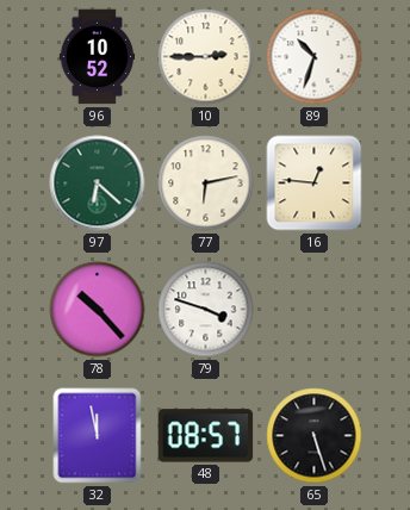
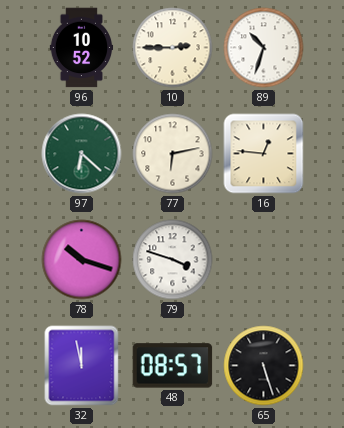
78: 10:23 -> 10:18
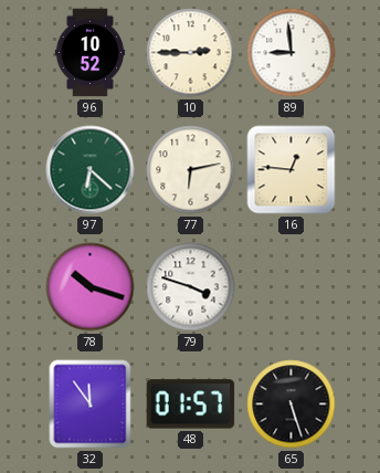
89: 10:33 -> 8:59
32: 11:58 -> 11:54
48: 08:57 -> 01:57
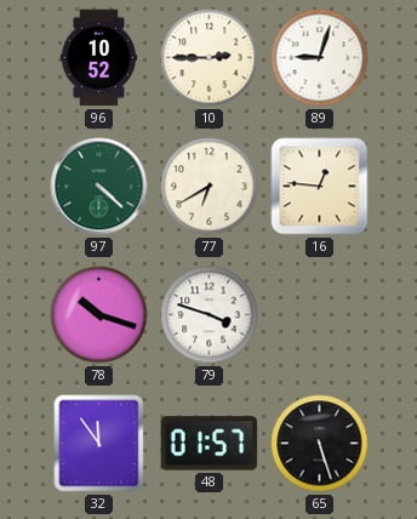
89: 8:59 -> 9:03
97: 6:22 -> 4:22
77: 6:13 -> 6:40
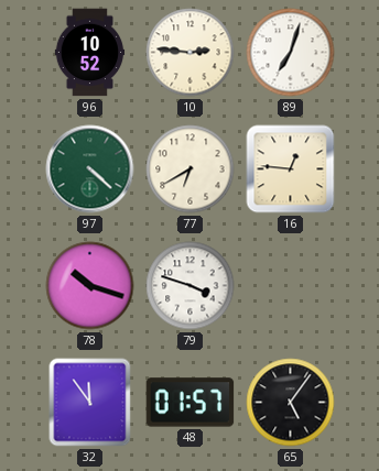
10: 2:45 -> 2:46
89: 9:03 -> 7:03
65: 5:27 -> 5:06
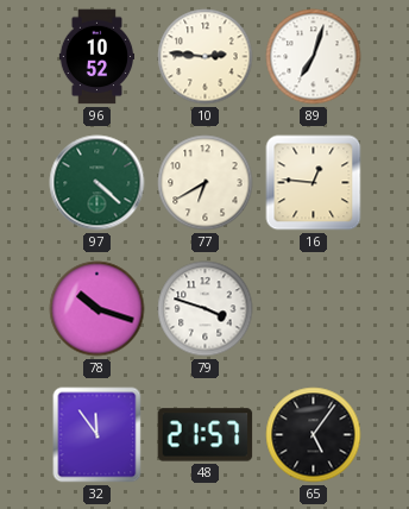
48: 01:57 -> 21:57
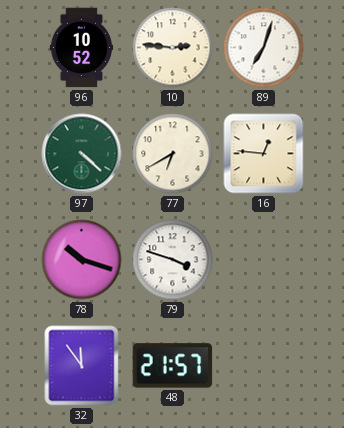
65: 5:06 -> none
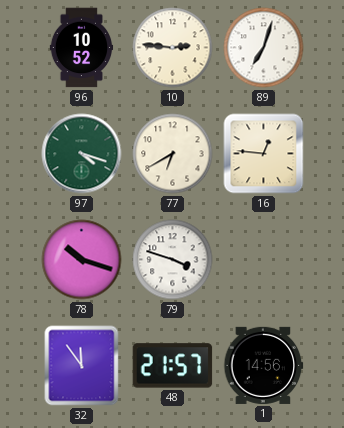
97: 4:22 -> 4:18
1: none -> 14:56
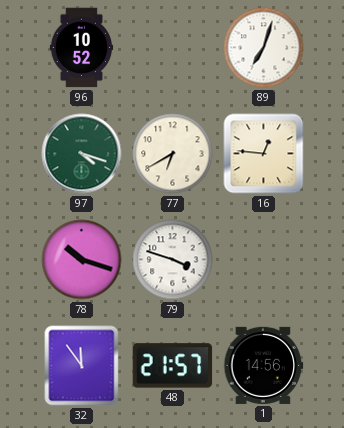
10: 2:46 -> none
